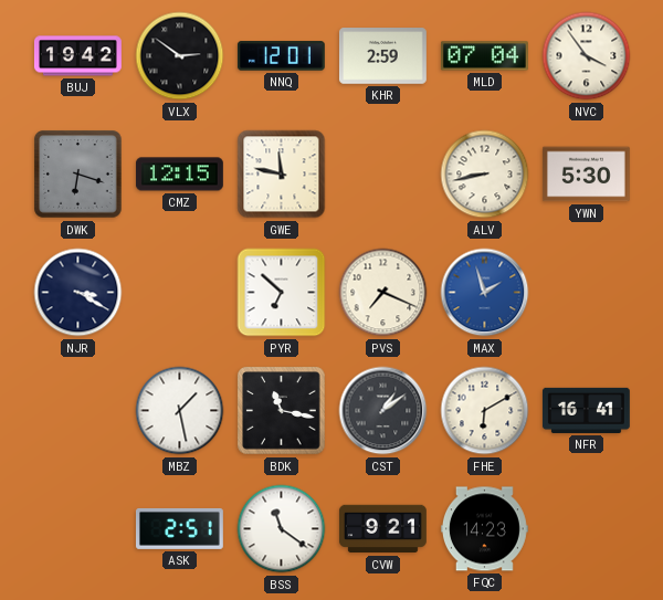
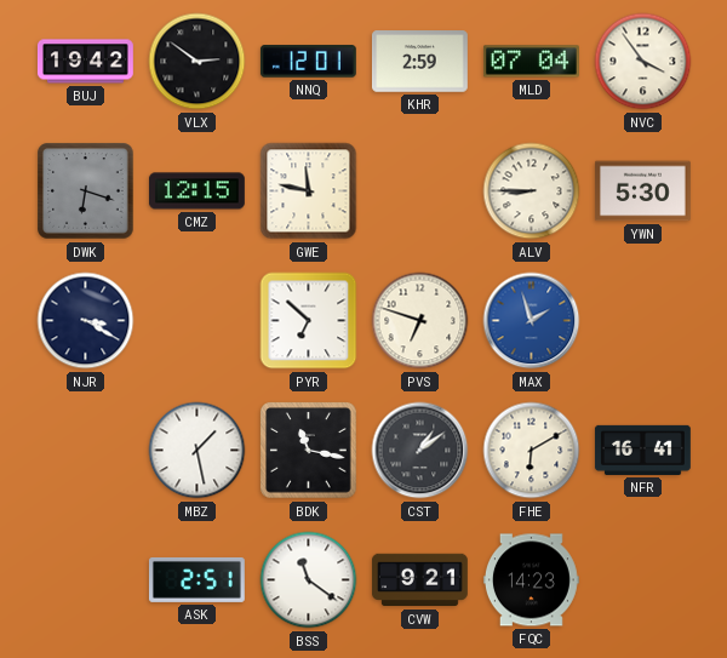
ALV: 8:43 -> 8:45
PVS: 7:19 -> 6:48
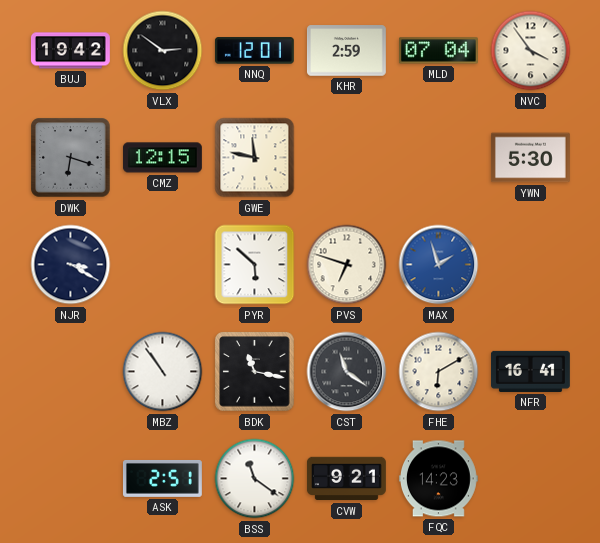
ALV: 8:45 -> none
PYR: 6:52 -> 5:52
MBZ: 1:28 -> 10:54
CST: 1:09 -> 11:21
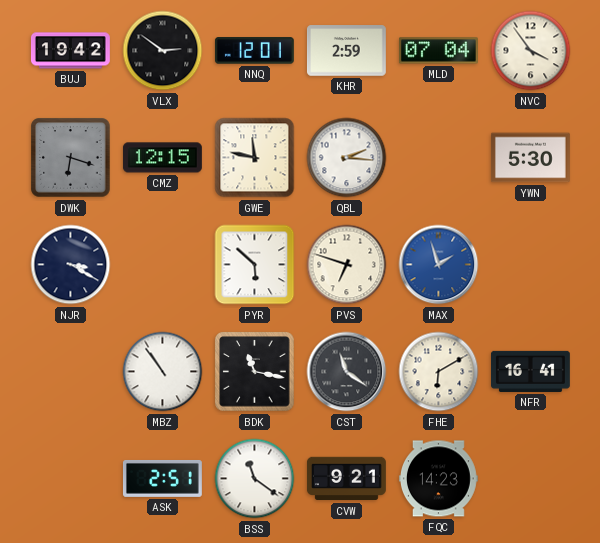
QBL: none -> 2:16
